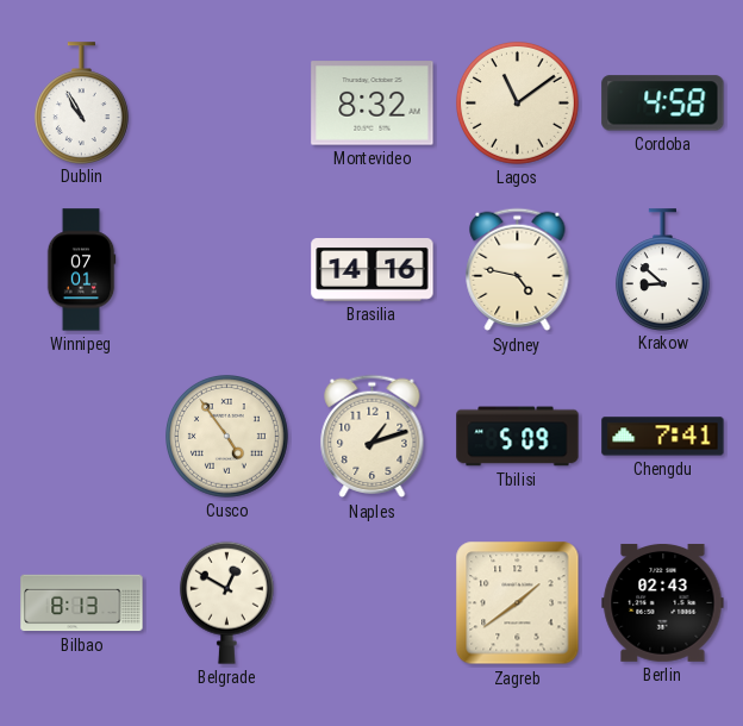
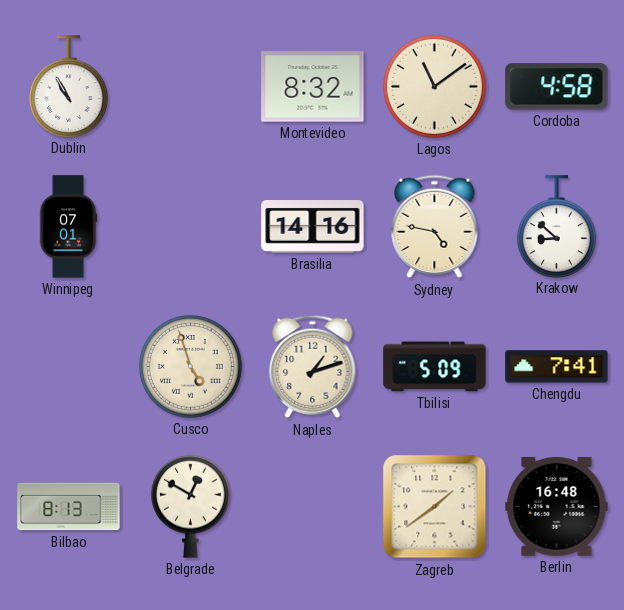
Cusco: 4:54 -> 4:57
Berlin: 02:43 -> 16:48
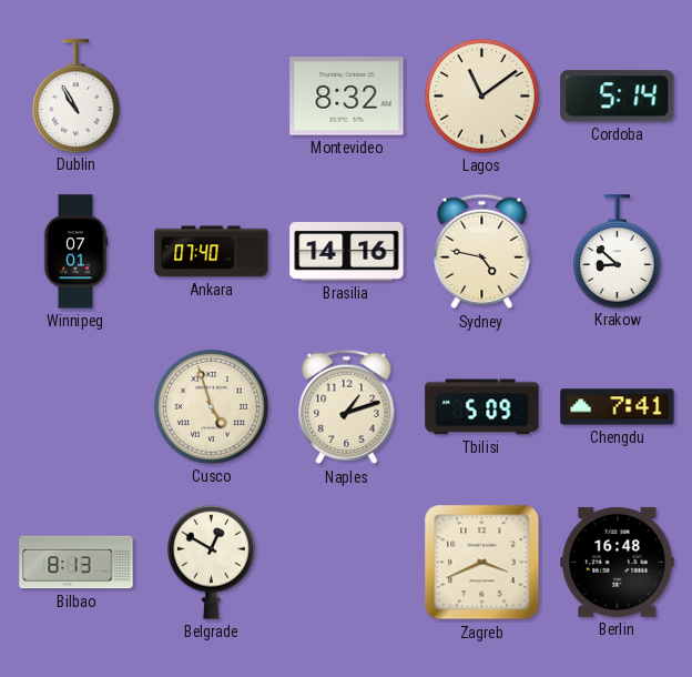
Cordoba: 4:58 -> 5:14
Ankara: none -> 07:40
Zagreb: 1:39 -> 3:41
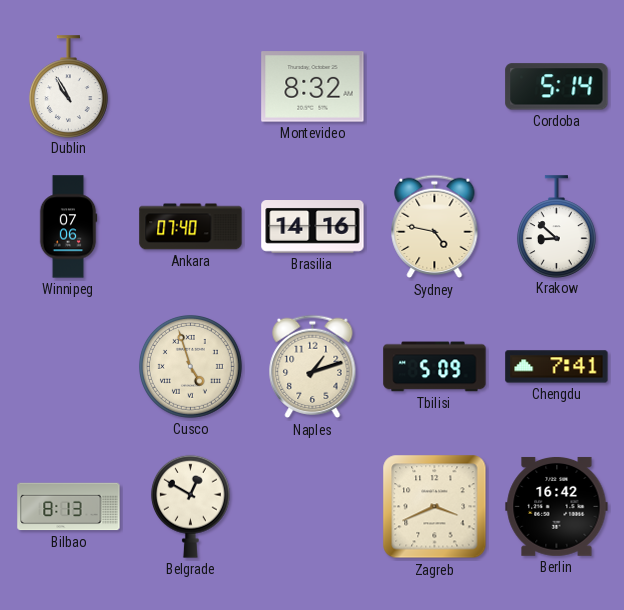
Lagos: 11:09 -> none
Winnipeg: 07:01 -> 07:06
Berlin: 16:48 -> 16:42
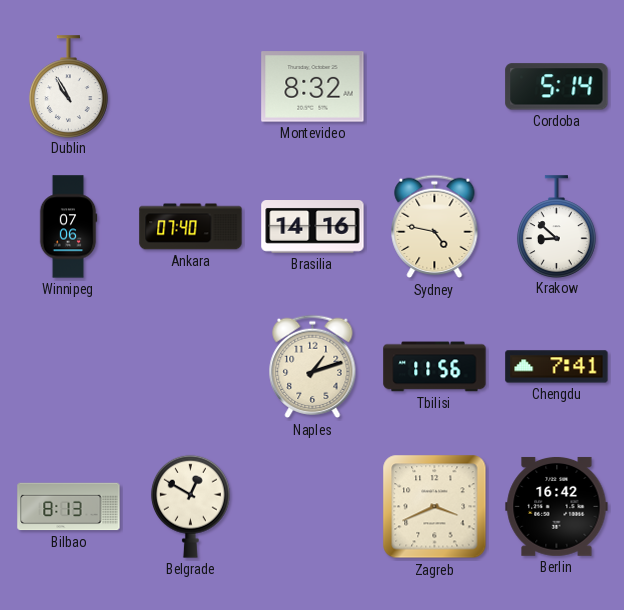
Cusco: 4:57 -> none
Tbilisi: 5:09 -> 11:56
